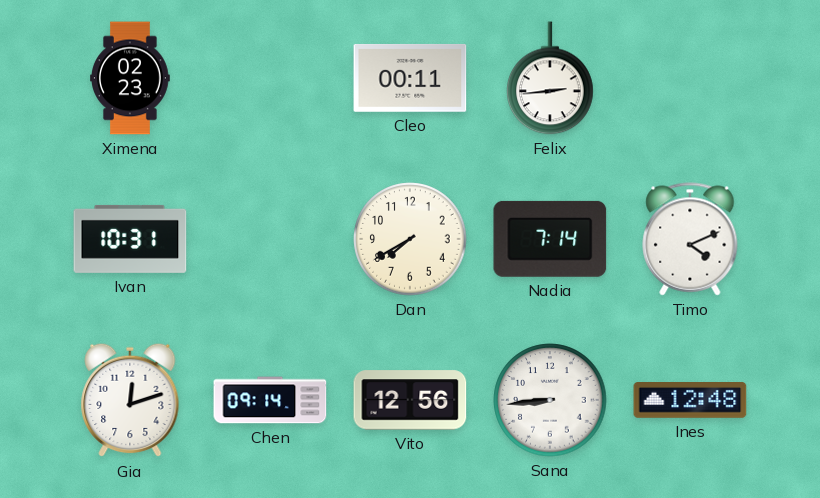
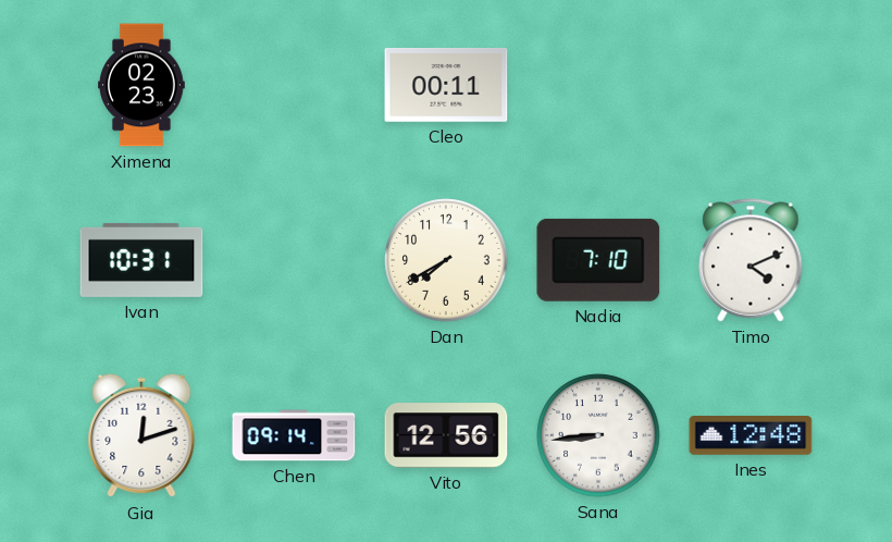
Felix: 2:44 -> none
Nadia: 7:14 -> 7:10
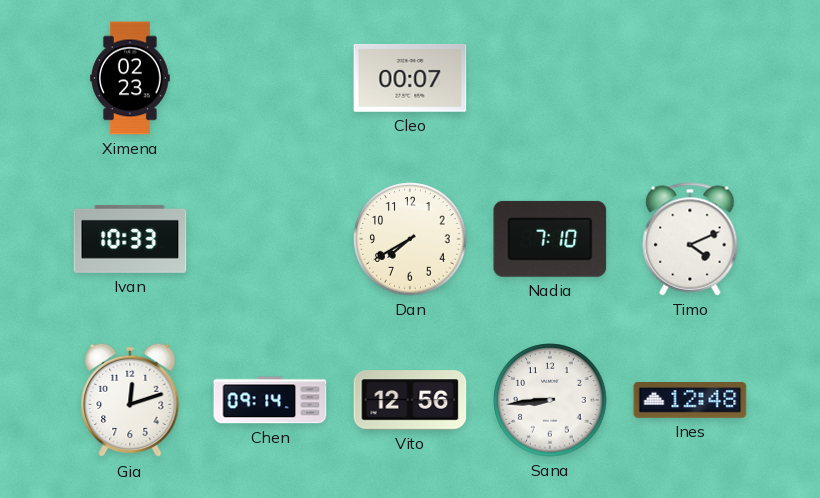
Cleo: 00:11 -> 00:07
Ivan: 10:31 -> 10:33
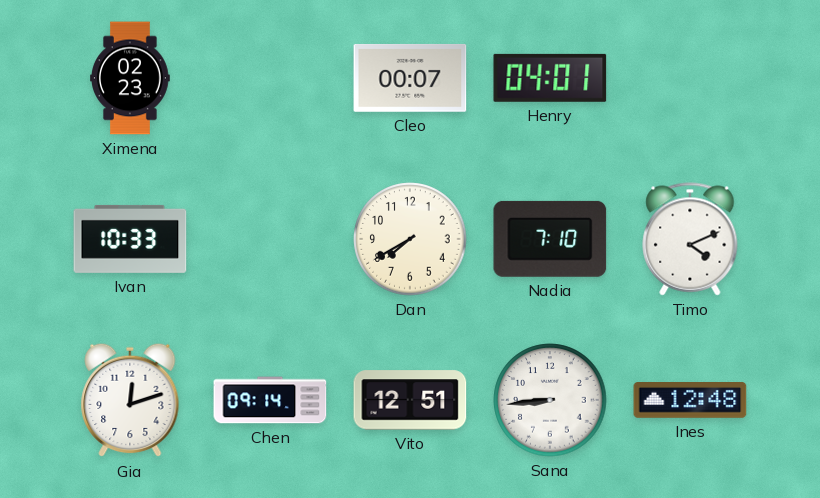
Henry: none -> 04:01
Vito: 12:56 -> 12:51
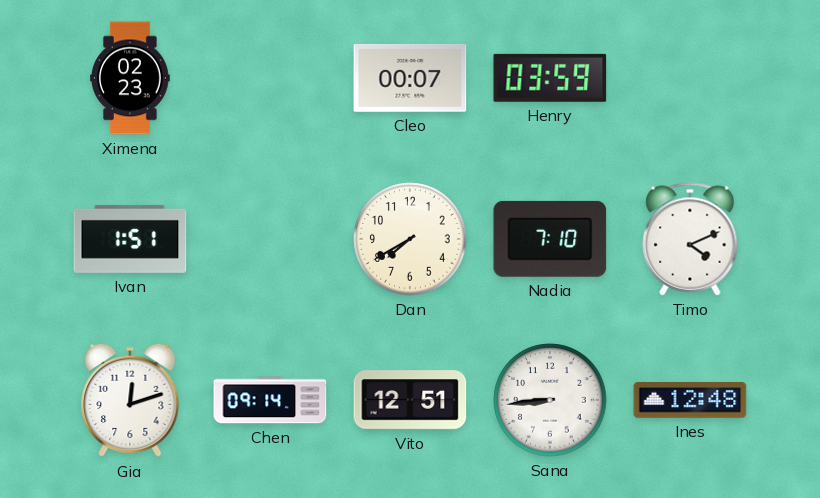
Henry: 04:01 -> 03:59
Ivan: 10:33 -> 1:51
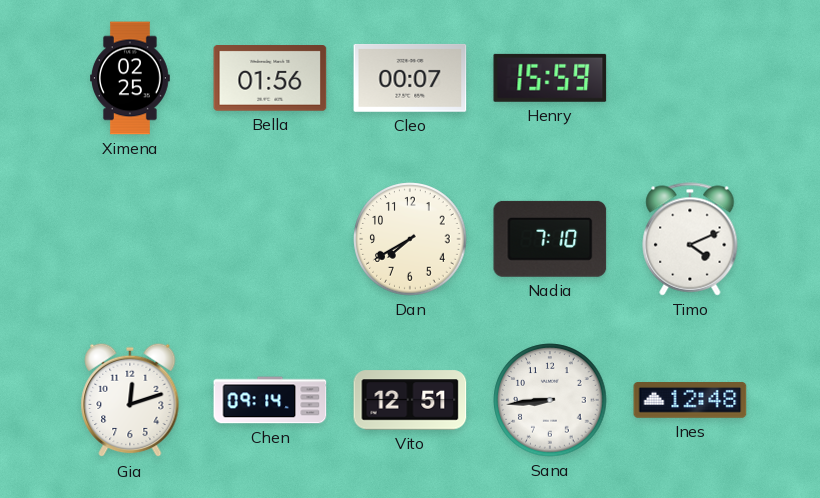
Ximena: 02:23 -> 02:25
Bella: none -> 01:56
Henry: 03:59 -> 15:59
Ivan: 1:51 -> none
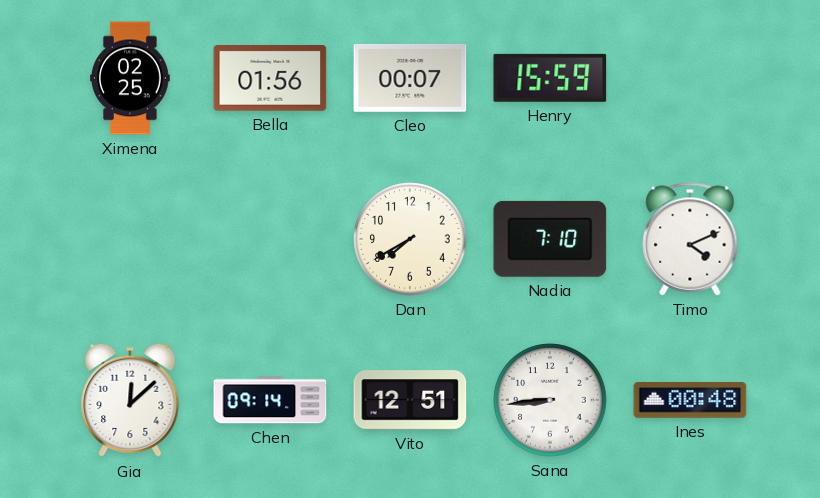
Gia: 12:12 -> 12:08
Ines: 12:48 -> 00:48
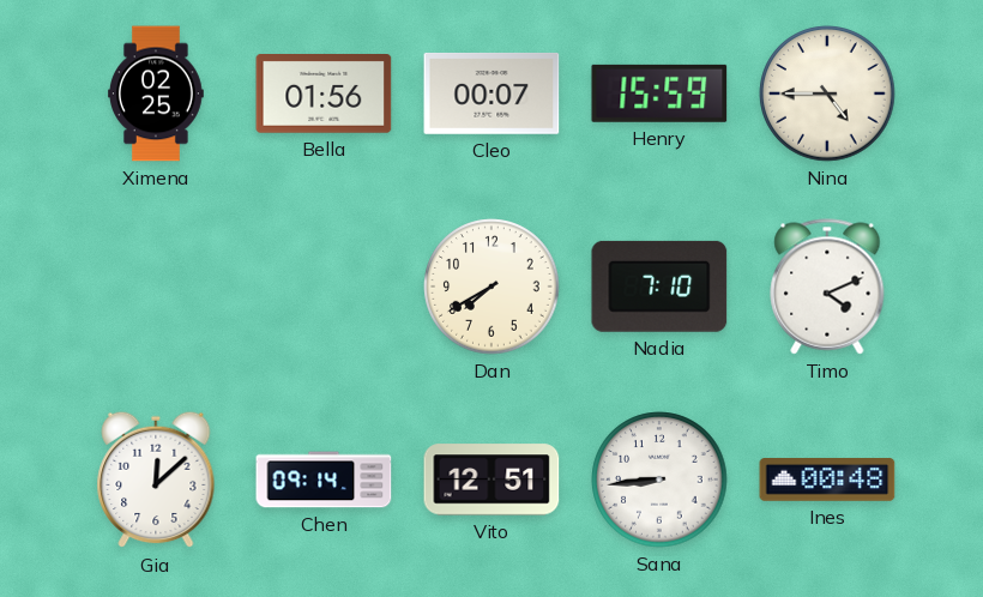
Nina: none -> 4:45
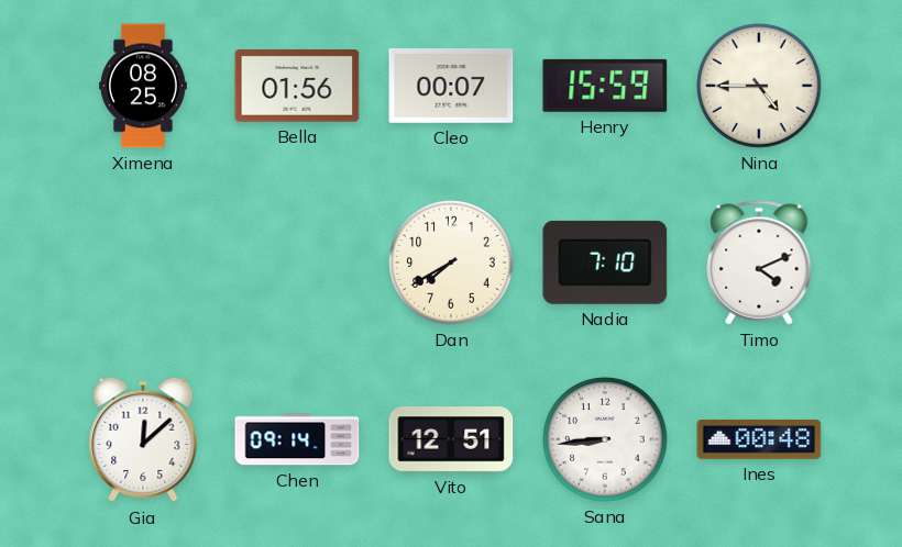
Ximena: 02:25 -> 08:25
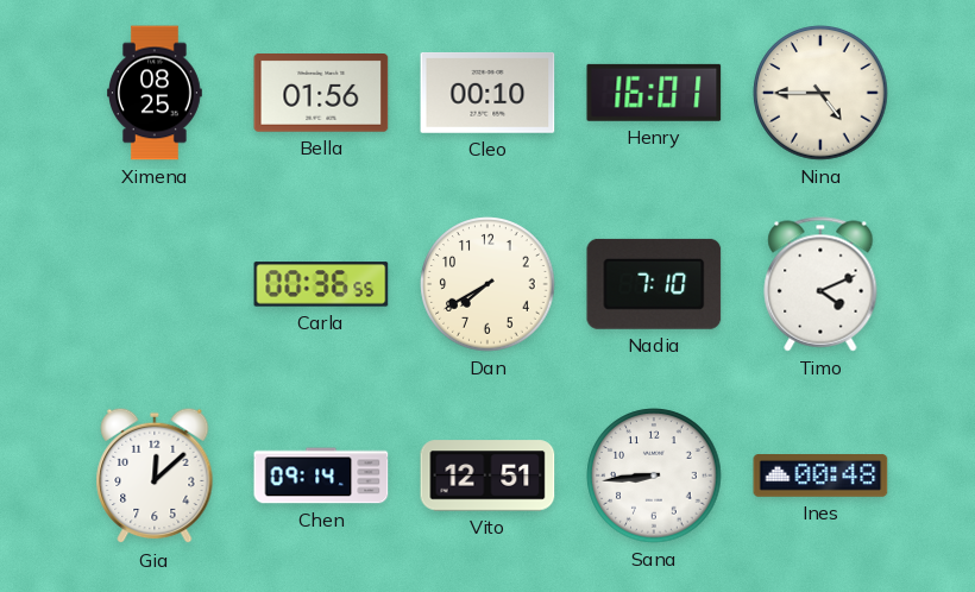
Cleo: 00:07 -> 00:10
Henry: 15:59 -> 16:01
Carla: none -> 00:36
